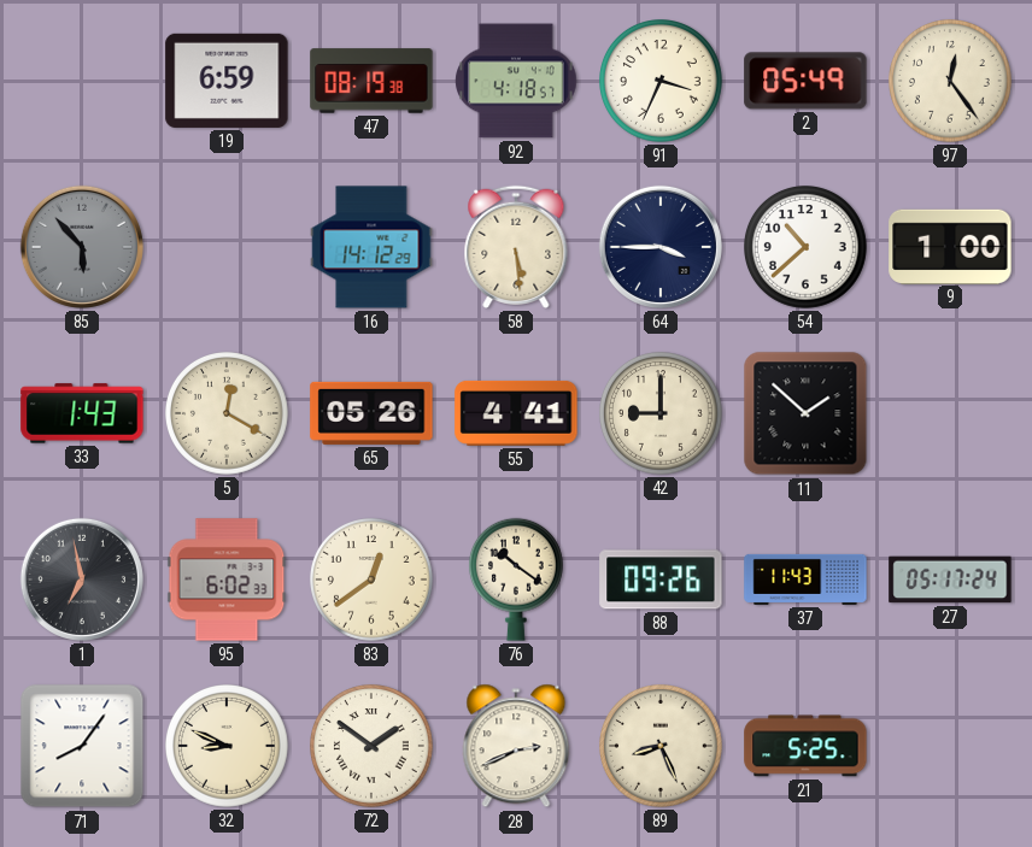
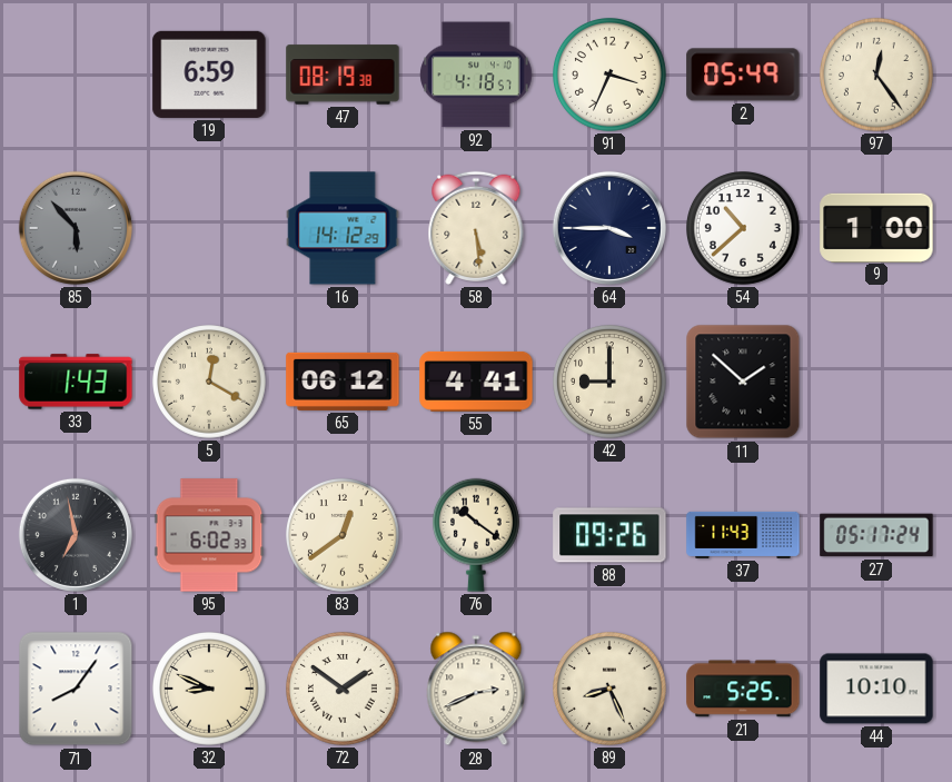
65: 05:26 -> 06:12
44: none -> 10:10
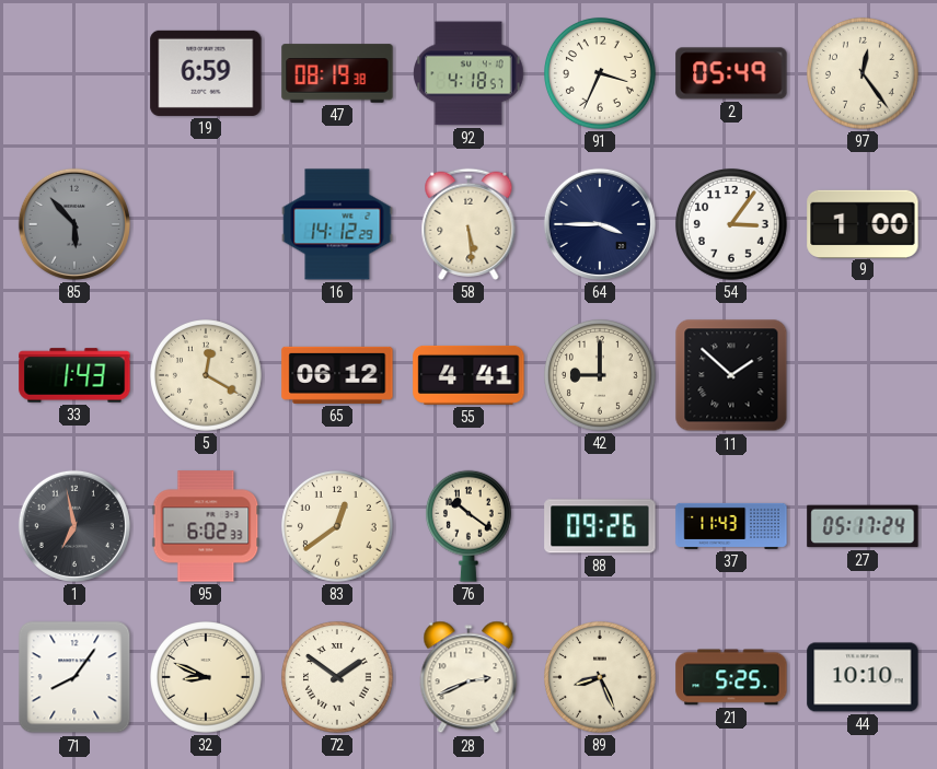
54: 10:38 -> 3:06
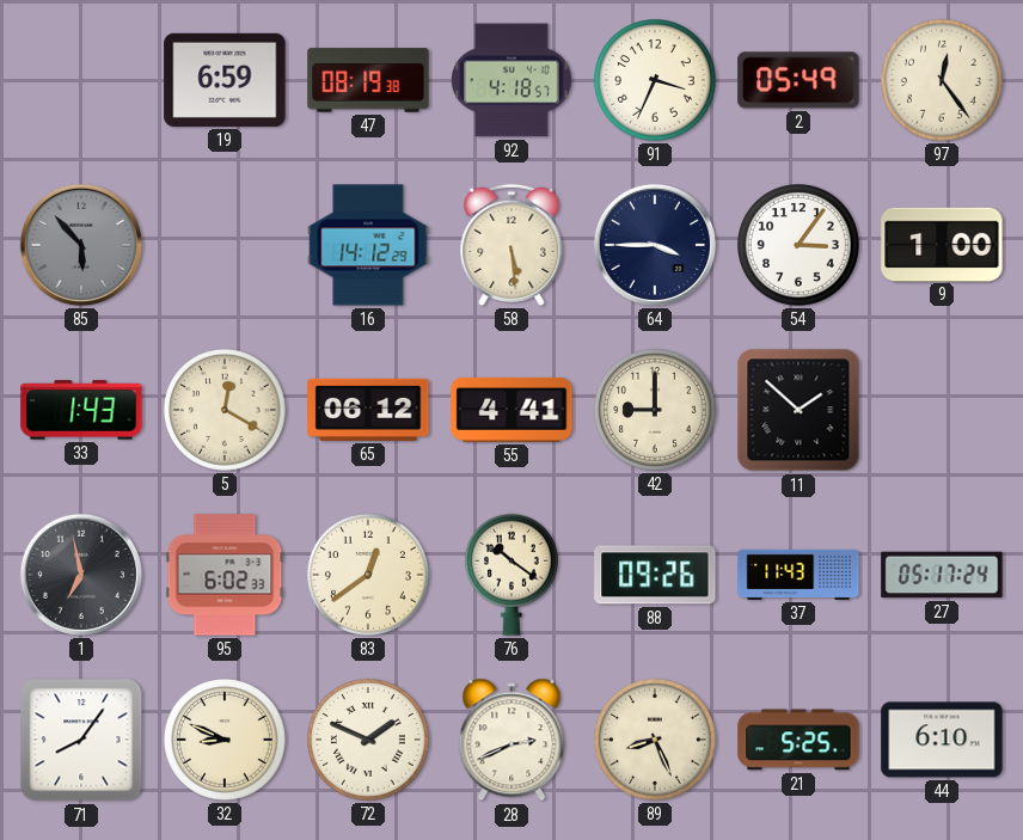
72: 1:51 -> 1:49
44: 10:10 -> 6:10
